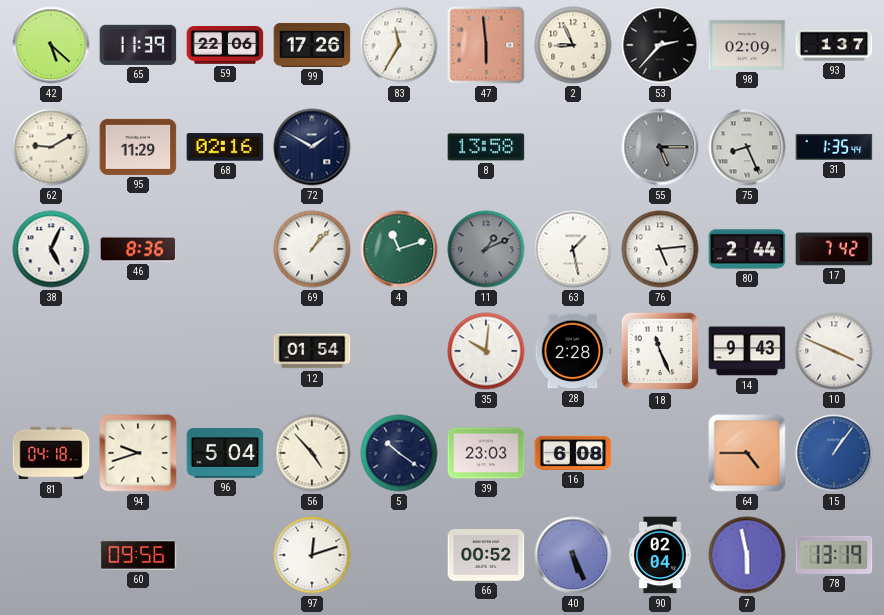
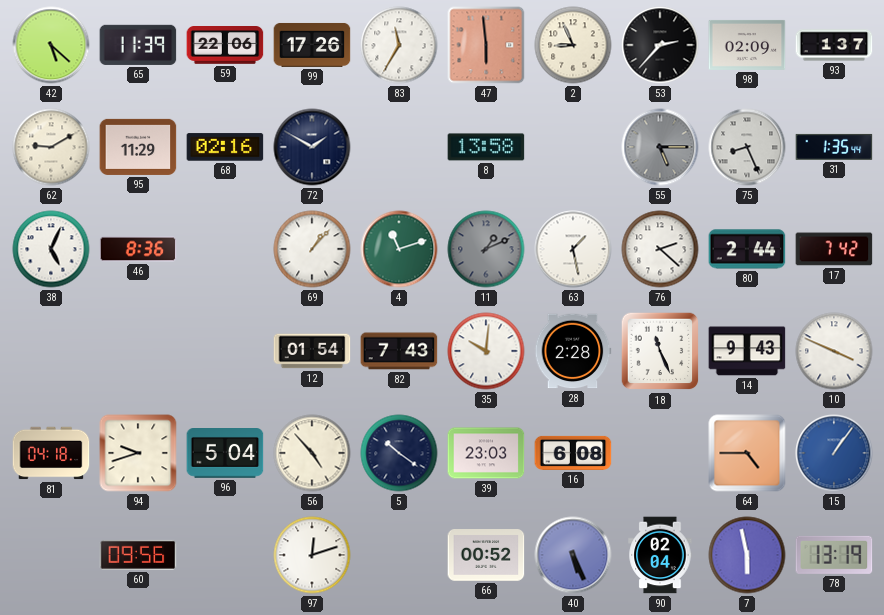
76: 5:14 -> 2:22
82: none -> 7:43
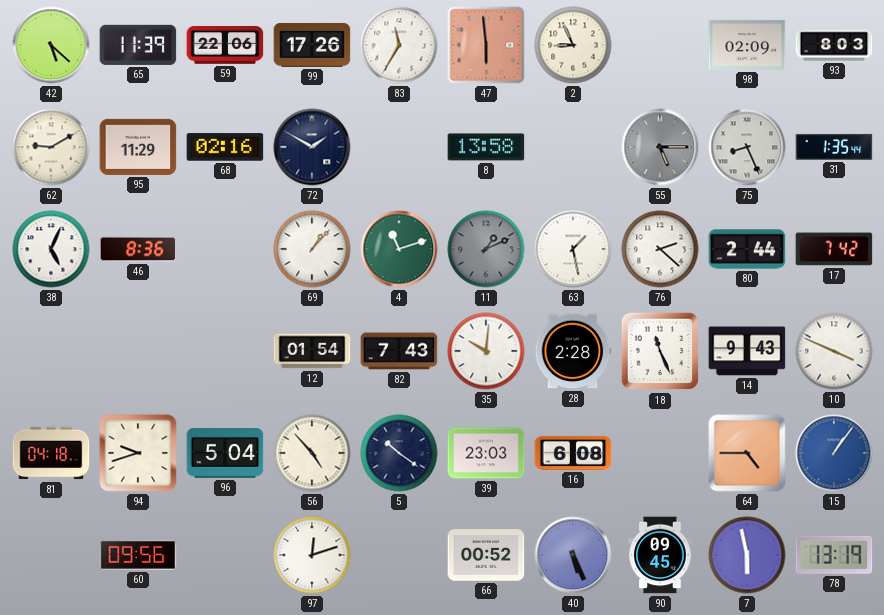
53: 2:37 -> none
93: 1:37 -> 8:03
90: 02:04 -> 09:45
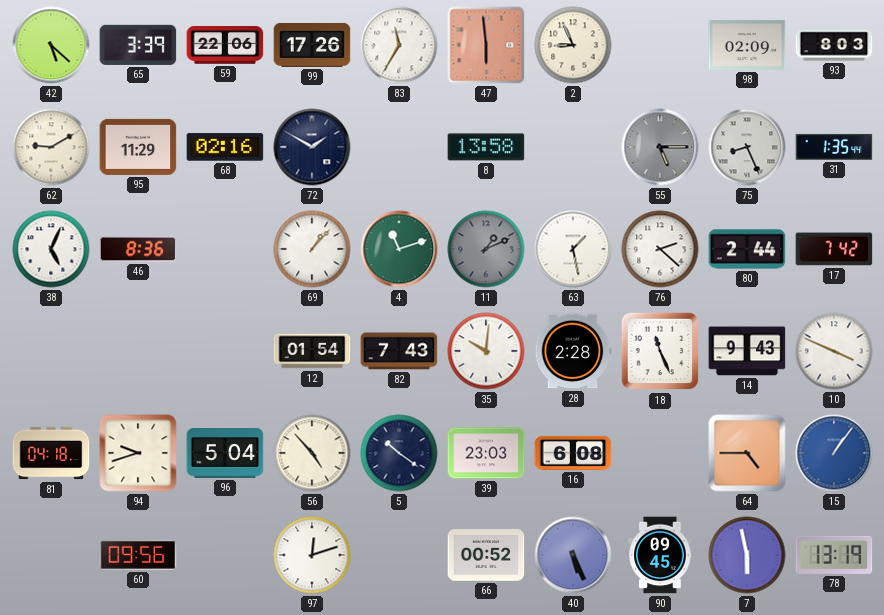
65: 11:39 -> 3:39
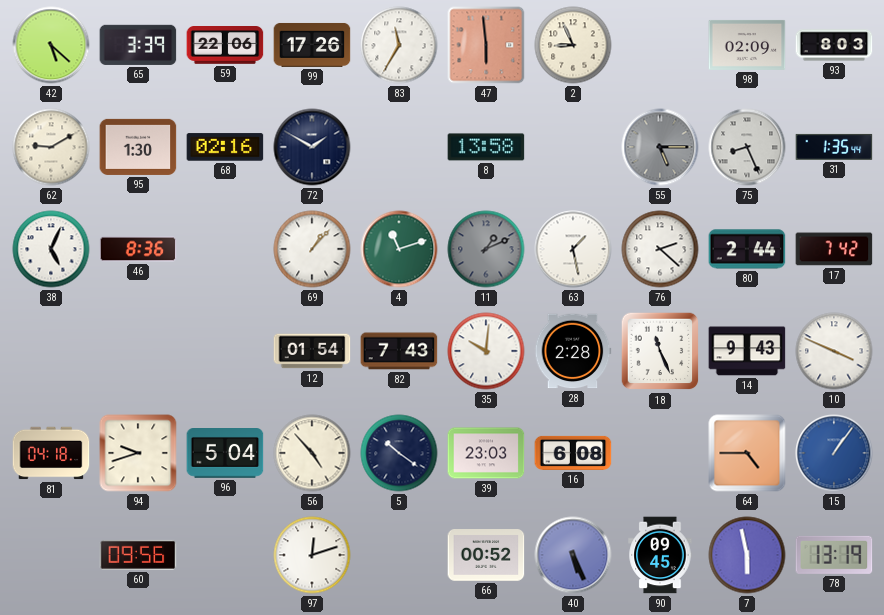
95: 11:29 -> 1:30
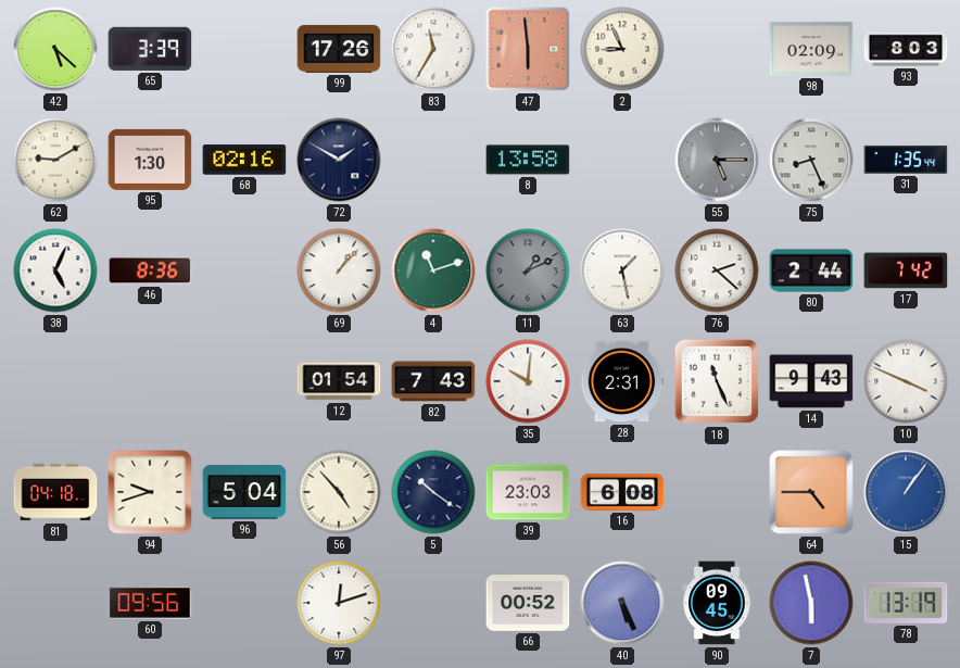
59: 22:06 -> none
28: 2:28 -> 2:31
